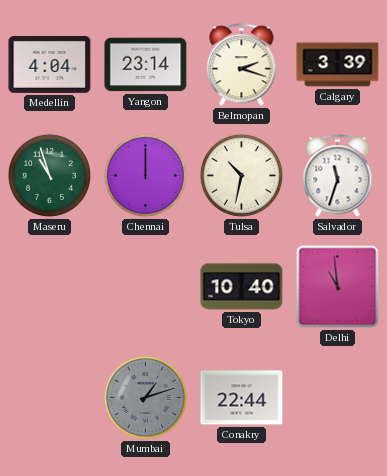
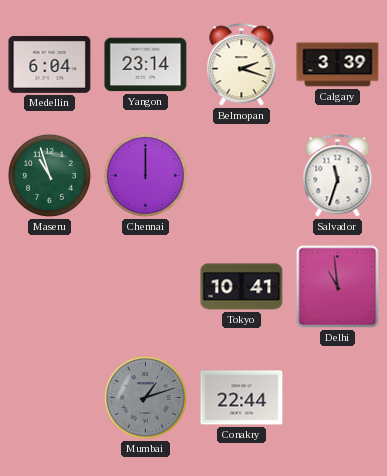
Medellin: 4:04 -> 6:04
Tulsa: 10:32 -> none
Tokyo: 10:40 -> 10:41
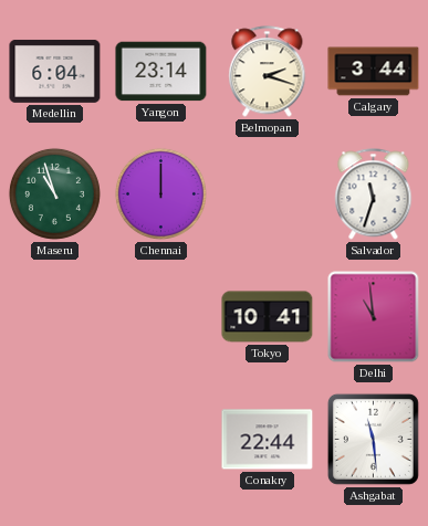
Calgary: 3:39 -> 3:44
Mumbai: 1:12 -> none
Ashgabat: none -> 11:29
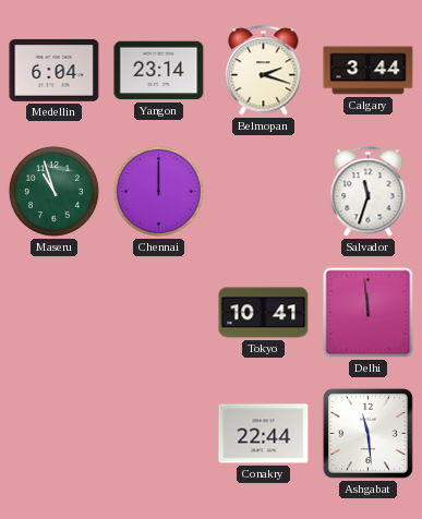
Delhi: 10:59 -> 11:59
